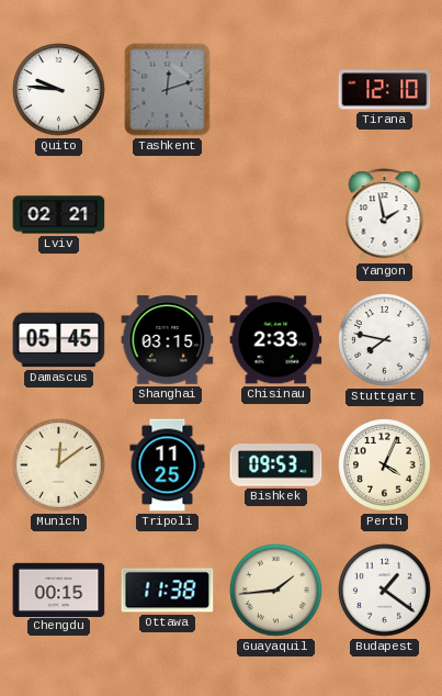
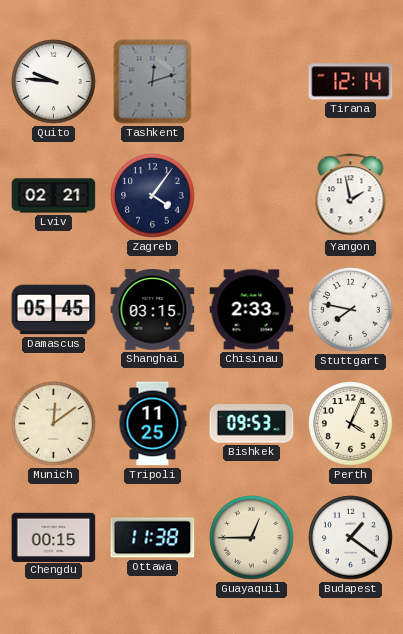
Tirana: 12:10 -> 12:14
Zagreb: none -> 4:06
Guayaquil: 1:44 -> 12:45
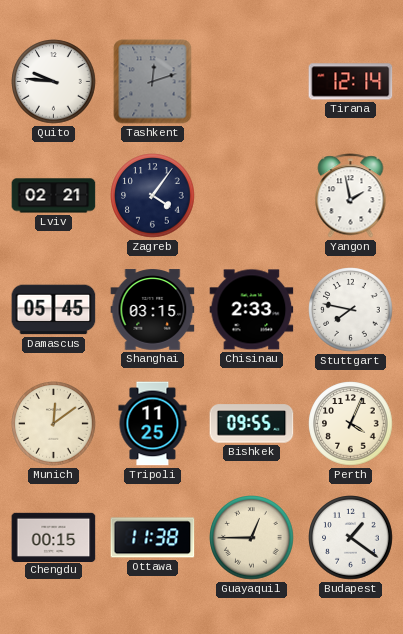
Bishkek: 09:53 -> 09:55
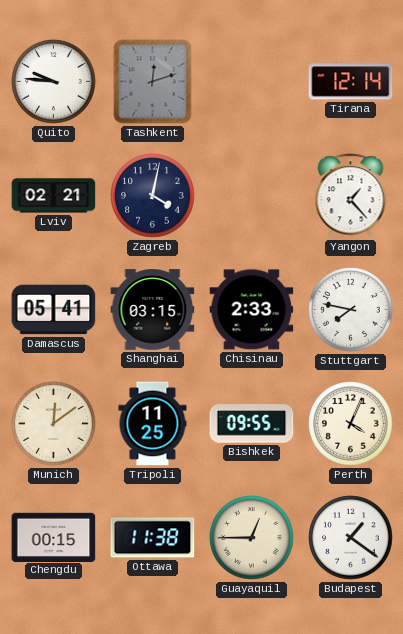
Zagreb: 4:06 -> 4:02
Yangon: 1:58 -> 1:23
Damascus: 05:45 -> 05:41
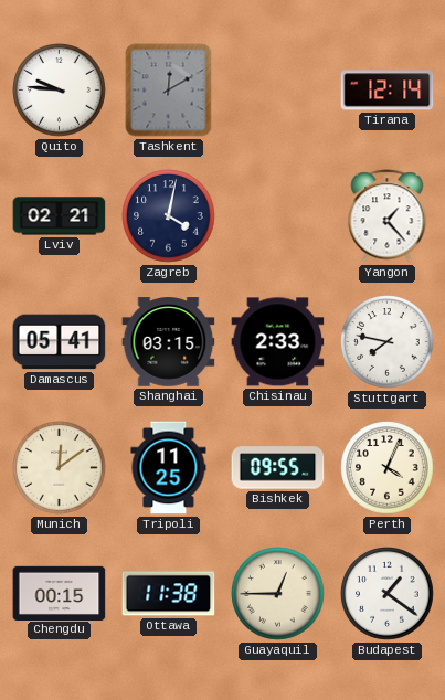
Tashkent: 12:12 -> 12:10
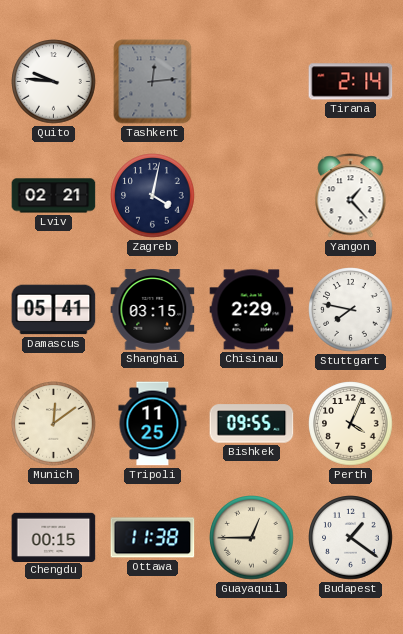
Tashkent: 12:10 -> 12:14
Tirana: 12:14 -> 2:14
Chisinau: 2:33 -> 2:29
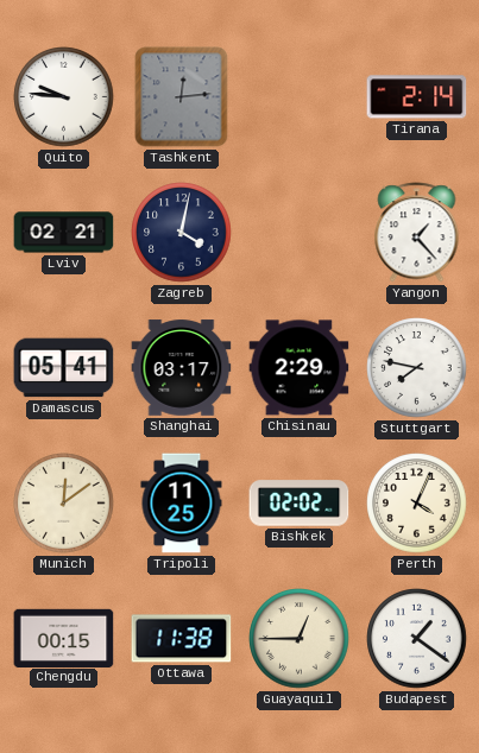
Shanghai: 03:15 -> 03:17
Bishkek: 09:55 -> 02:02
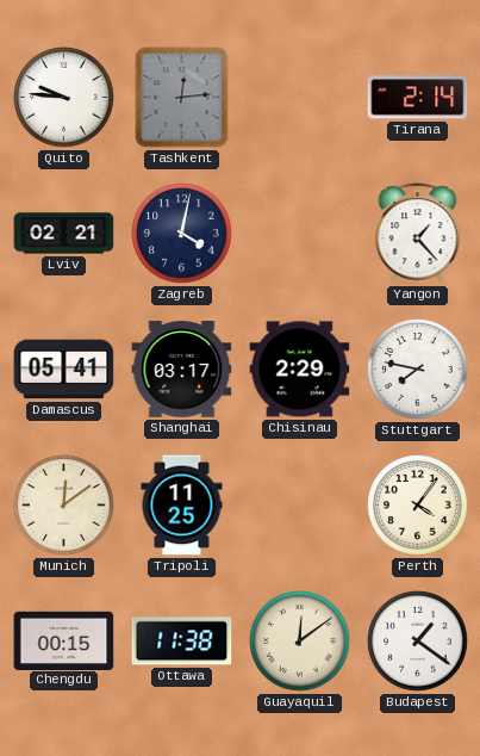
Bishkek: 02:02 -> none
Perth: 4:04 -> 4:06
Guayaquil: 12:45 -> 12:09
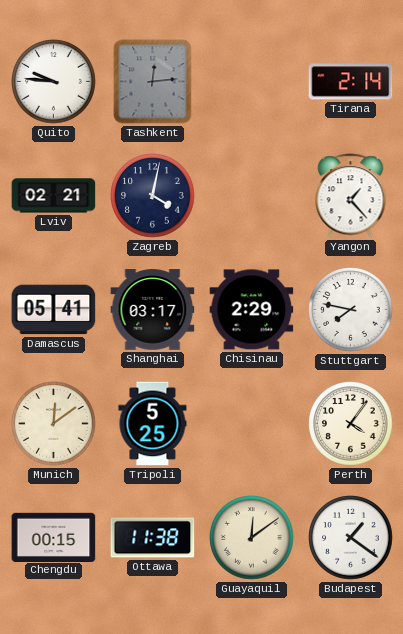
Tripoli: 11:25 -> 5:25
